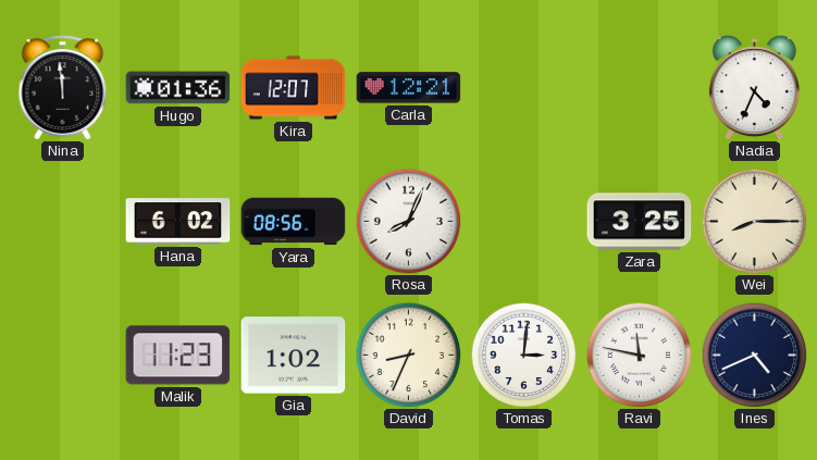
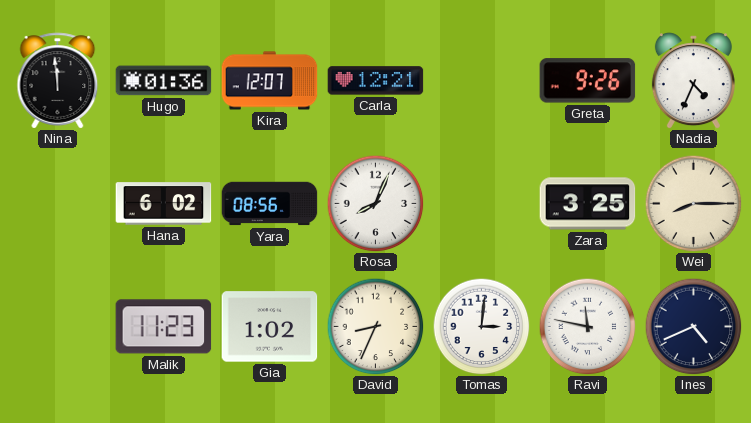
Greta: none -> 9:26
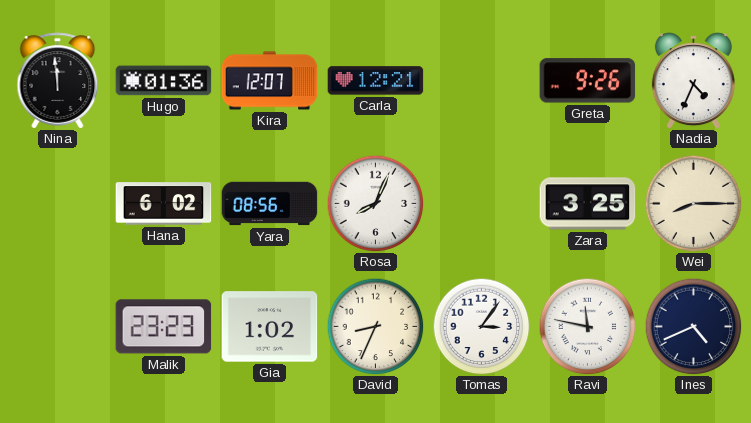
Malik: 11:23 -> 23:23
Tomas: 3:01 -> 3:06
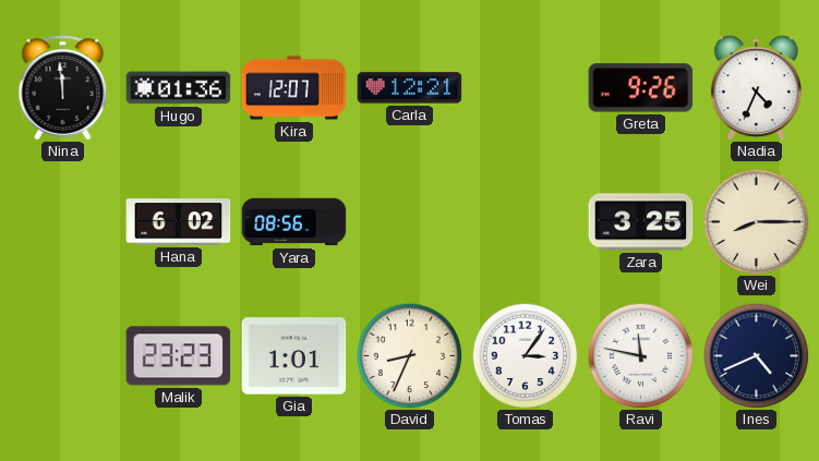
Rosa: 8:04 -> none
Gia: 1:02 -> 1:01
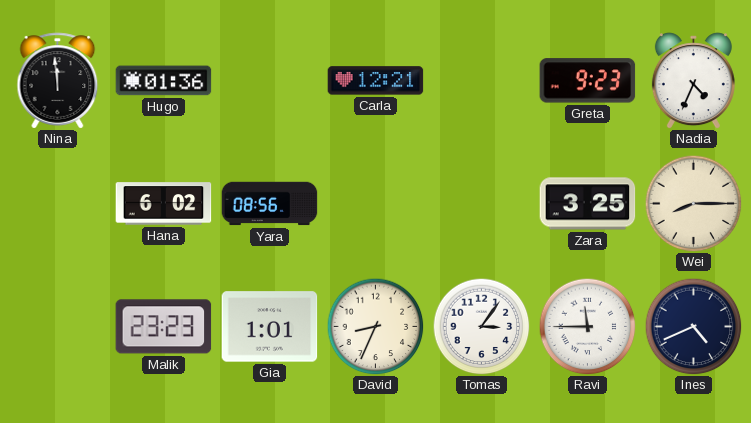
Kira: 12:07 -> none
Greta: 9:26 -> 9:23
Ravi: 11:47 -> 11:45
